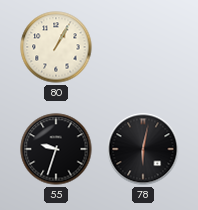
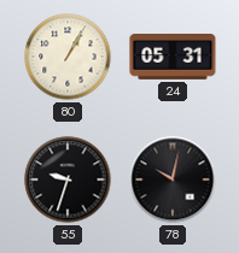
24: none -> 05:31
78: 6:02 -> 10:02
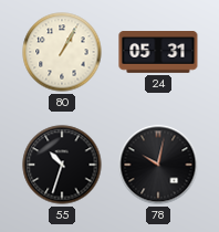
55: 9:33 -> 10:33
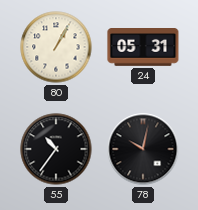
55: 10:33 -> 10:36
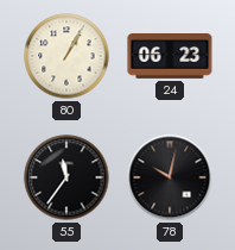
24: 05:31 -> 06:23
55: 10:36 -> 11:36
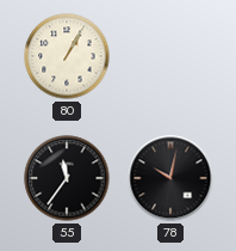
24: 06:23 -> none
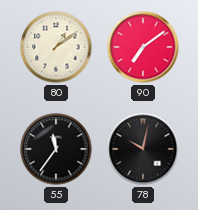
80: 1:05 -> 1:09
90: none -> 7:09
